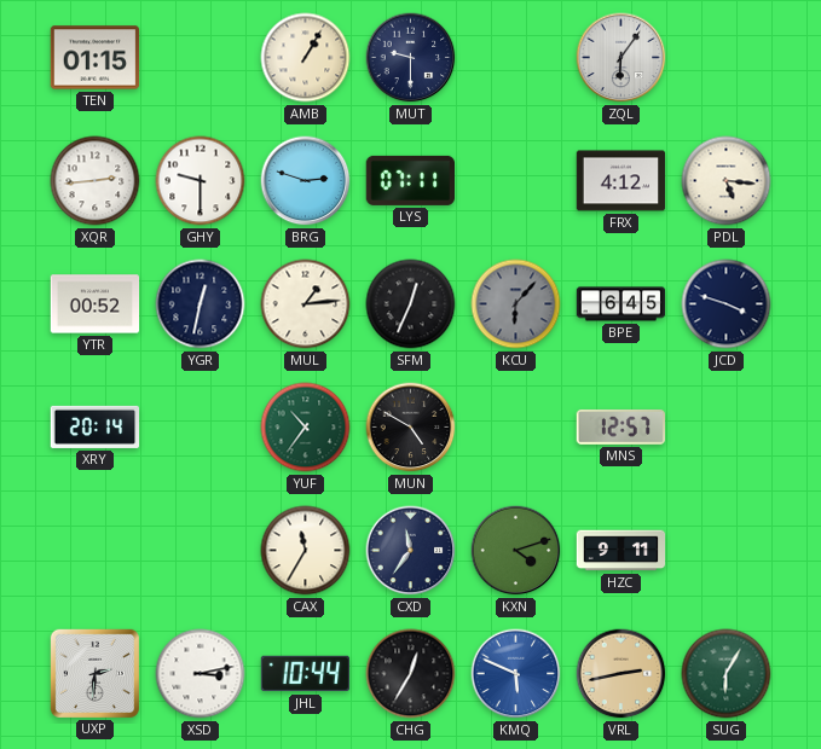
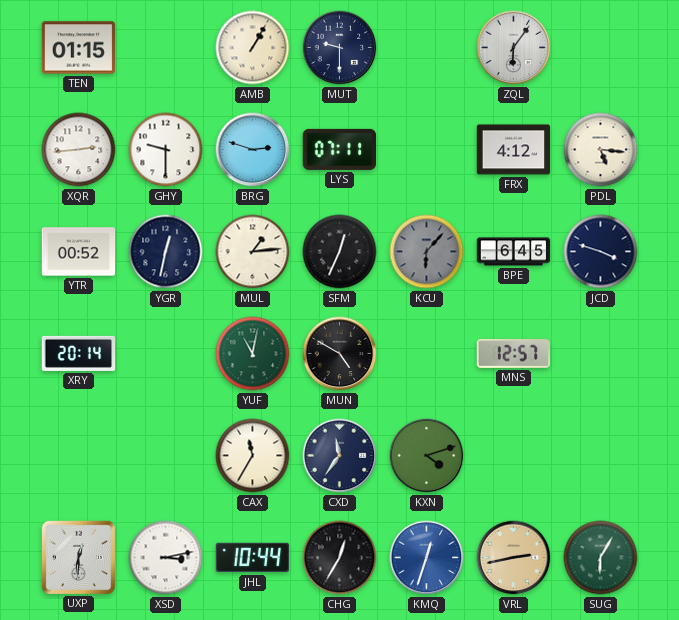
YUF: 10:36 -> 11:02
HZC: 9:11 -> none
UXP: 2:31 -> 12:31
KMQ: 5:49 -> 12:33
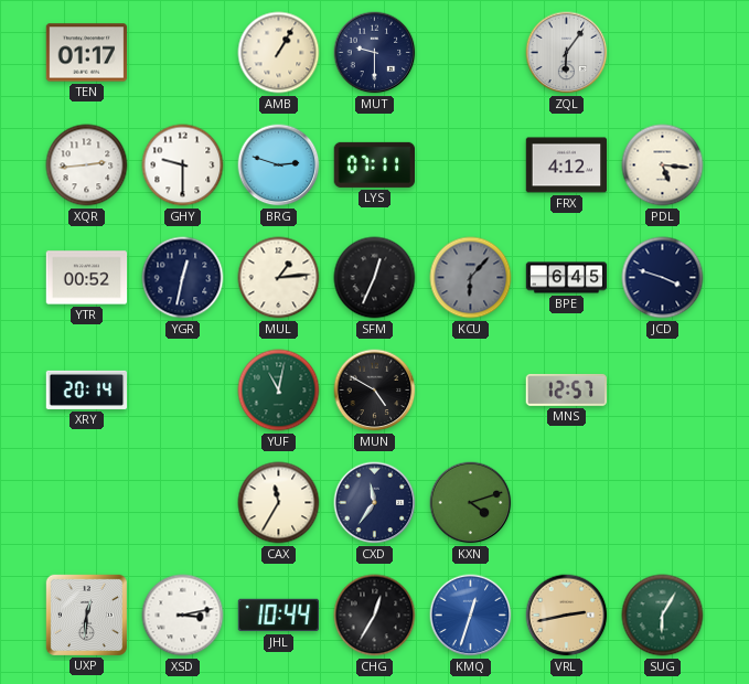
TEN: 01:15 -> 01:17
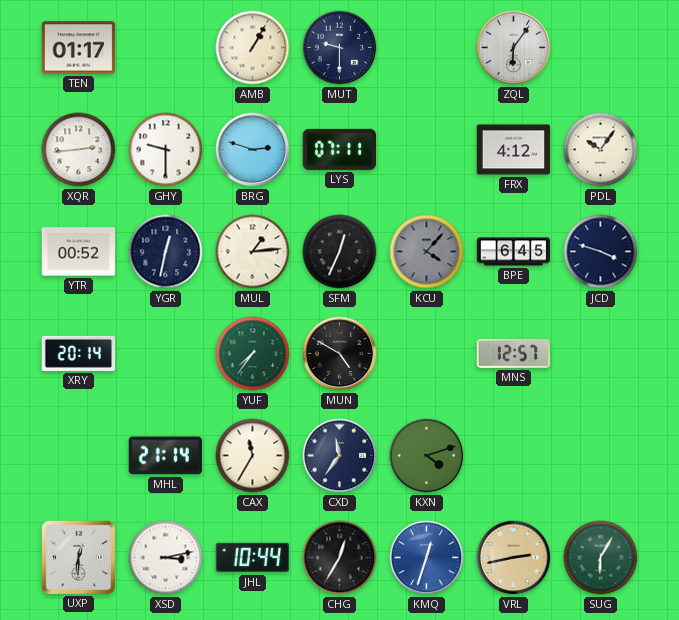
PDL: 5:16 -> 10:06
KCU: 6:07 -> 4:07
YUF: 11:02 -> 7:36
MHL: none -> 21:14
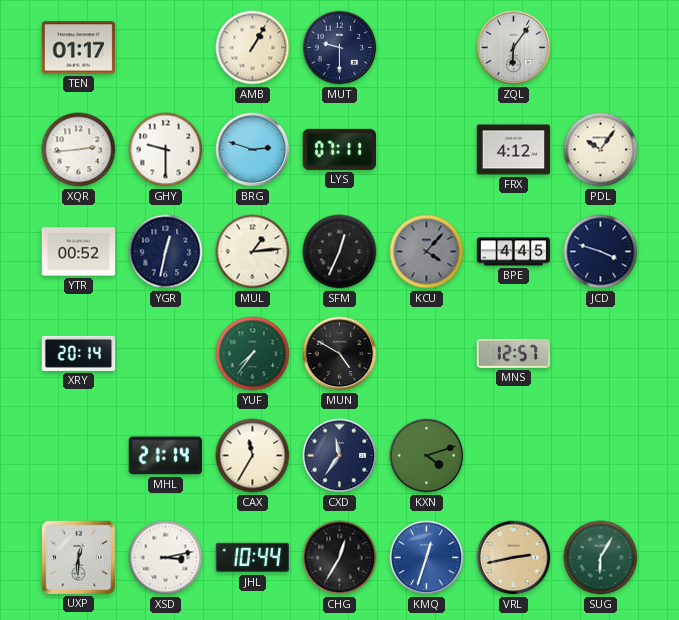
BPE: 6:45 -> 4:45
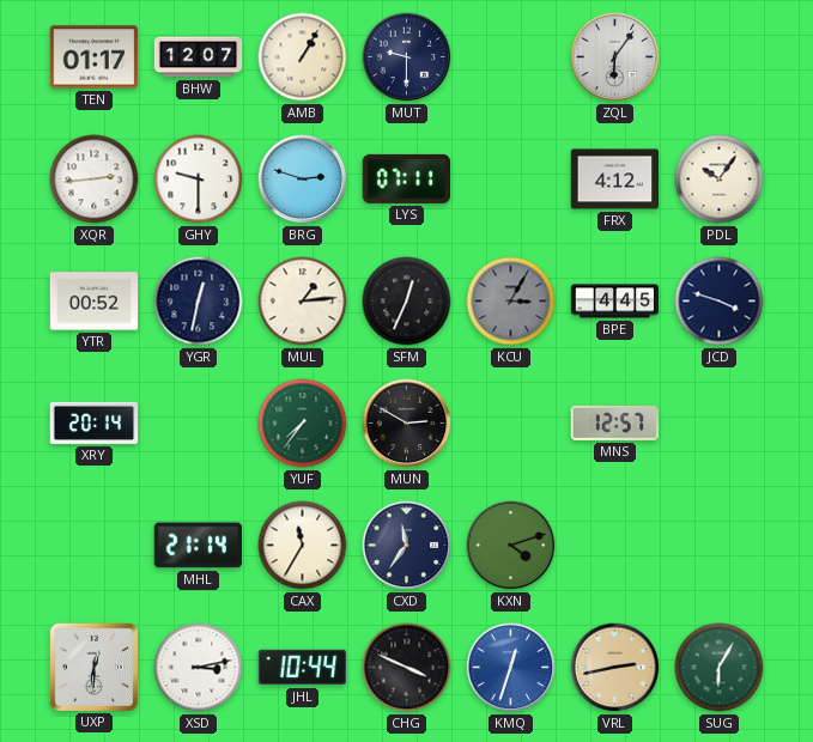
BHW: none -> 12:07
KCU: 4:07 -> 3:05
MUN: 4:50 -> 2:50
CHG: 12:35 -> 3:49
